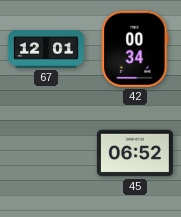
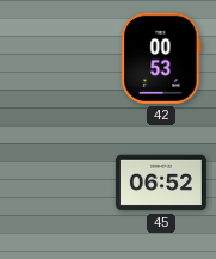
67: 12:01 -> none
42: 00:34 -> 00:53
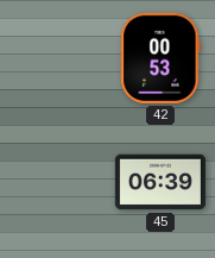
45: 06:52 -> 06:39
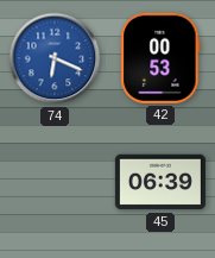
74: none -> 6:19
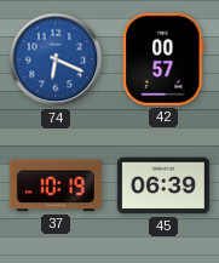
42: 00:53 -> 00:57
37: none -> 10:19
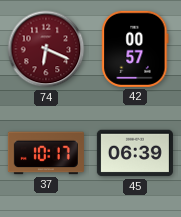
74 dial: blue -> burgundy
37: 10:19 -> 10:17
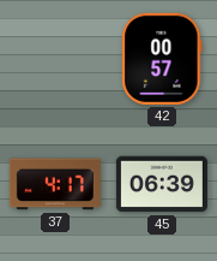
74: 6:19 -> none
37: 10:17 -> 4:17
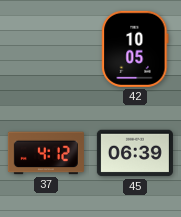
42: 00:57 -> 10:05
37: 4:17 -> 4:12
